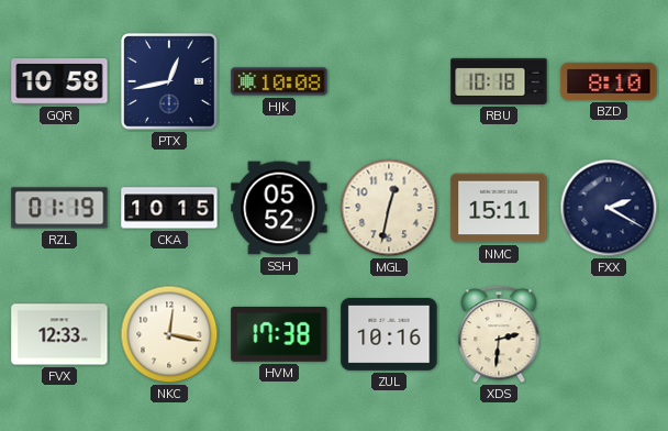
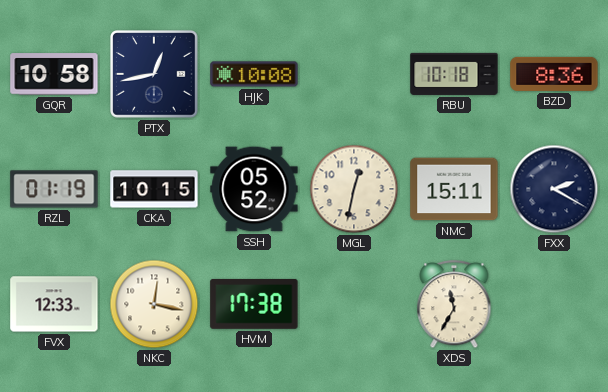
BZD: 8:10 -> 8:36
ZUL: 10:16 -> none
XDS: 2:31 -> 11:35
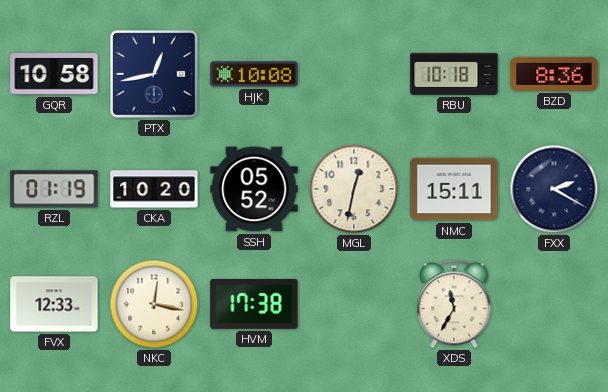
CKA: 10:15 -> 10:20
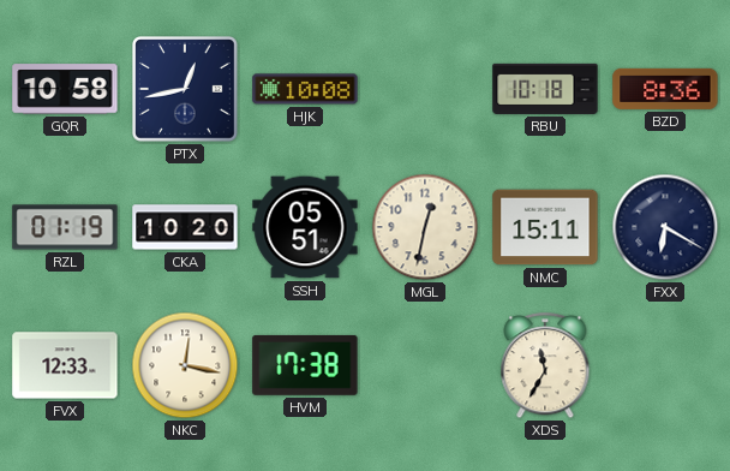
SSH: 05:52 -> 05:51
FXX: 2:20 -> 6:20
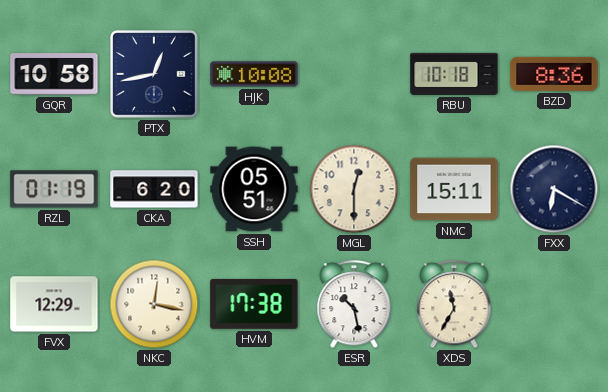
CKA: 10:20 -> 6:20
MGL: 12:32 -> 12:30
FVX: 12:33 -> 12:29
ESR: none -> 10:28
